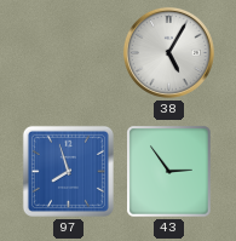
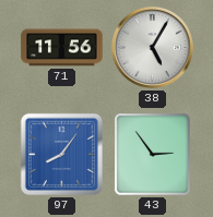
71: none -> 11:56
97: 7:57 -> 8:06
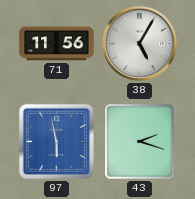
97: 8:06 -> 5:58
43: 2:54 -> 2:18
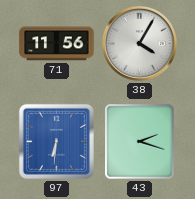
38: 5:05 -> 4:05
97: 5:58 -> 6:31
